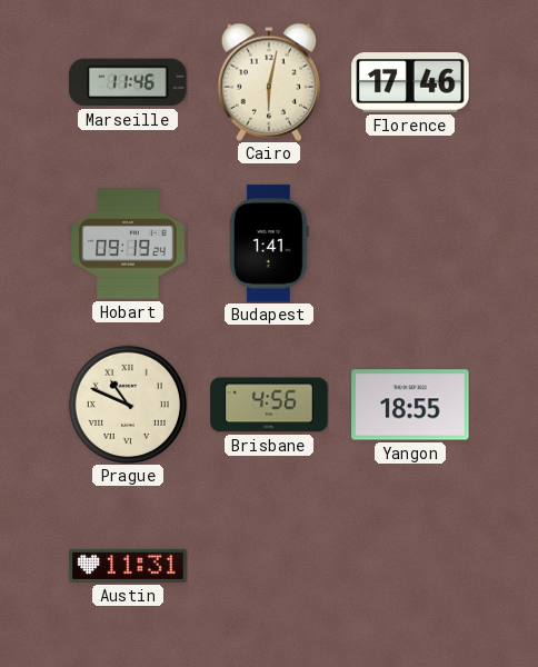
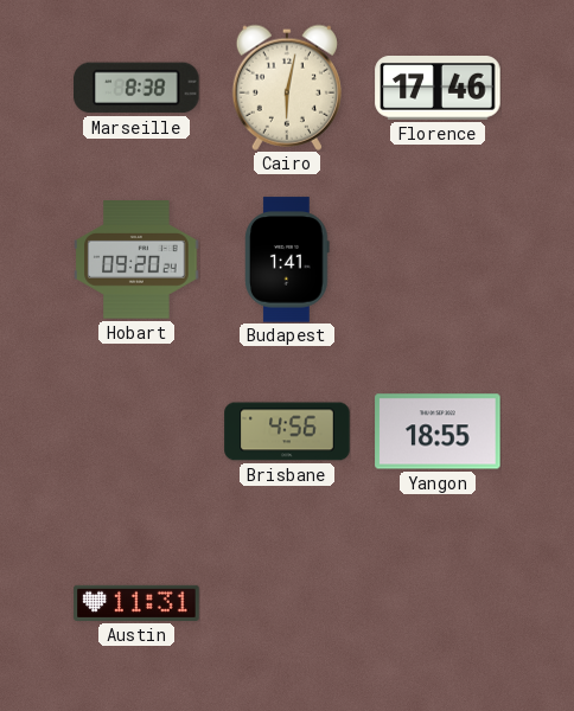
Marseille: 11:46 -> 8:38
Hobart: 09:19 -> 09:20
Prague: 10:49 -> none
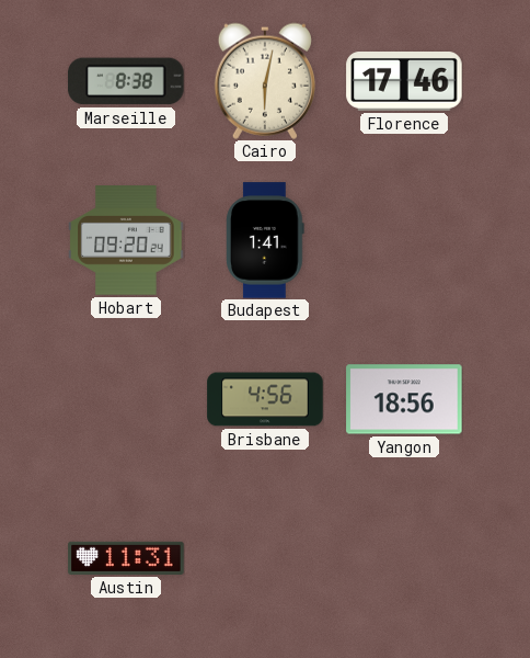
Yangon: 18:55 -> 18:56
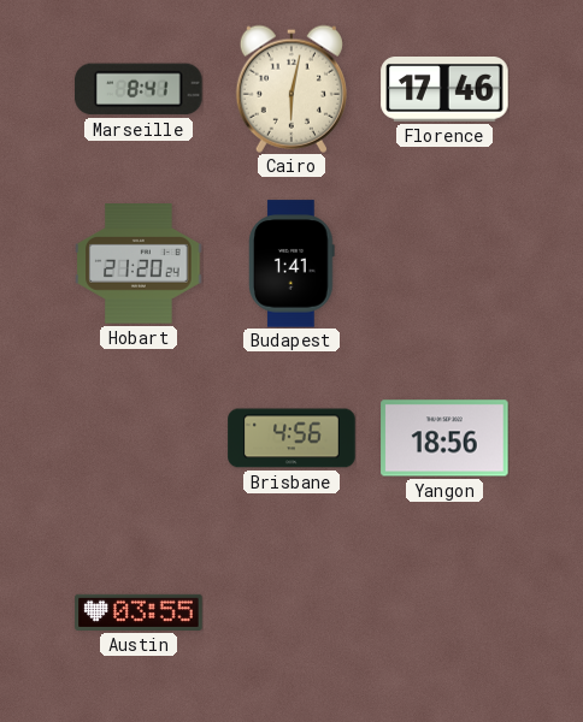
Marseille: 8:38 -> 8:41
Hobart: 09:20 -> 21:20
Austin: 11:31 -> 03:55
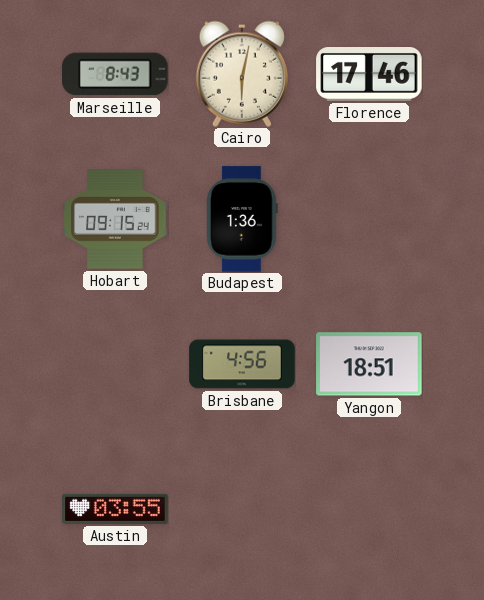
Marseille: 8:41 -> 8:43
Hobart: 21:20 -> 09:15
Budapest: 1:41 -> 1:36
Yangon: 18:56 -> 18:51
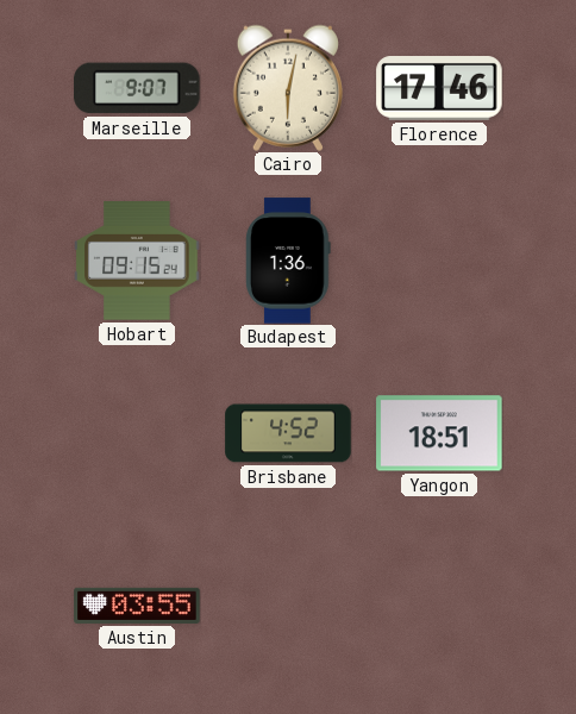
Marseille: 8:43 -> 9:07
Brisbane: 4:56 -> 4:52
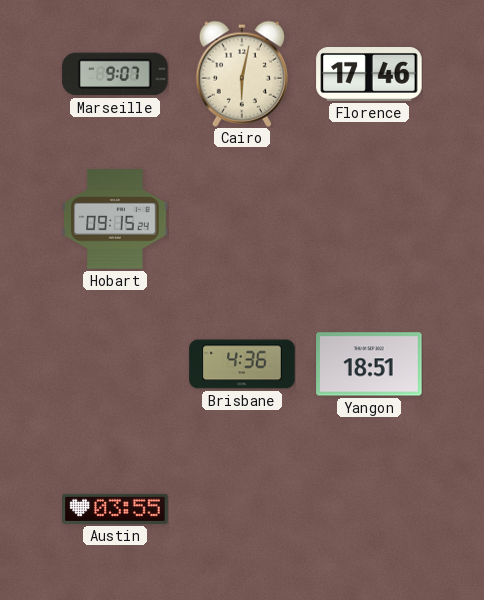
Budapest: 1:36 -> none
Brisbane: 4:52 -> 4:36
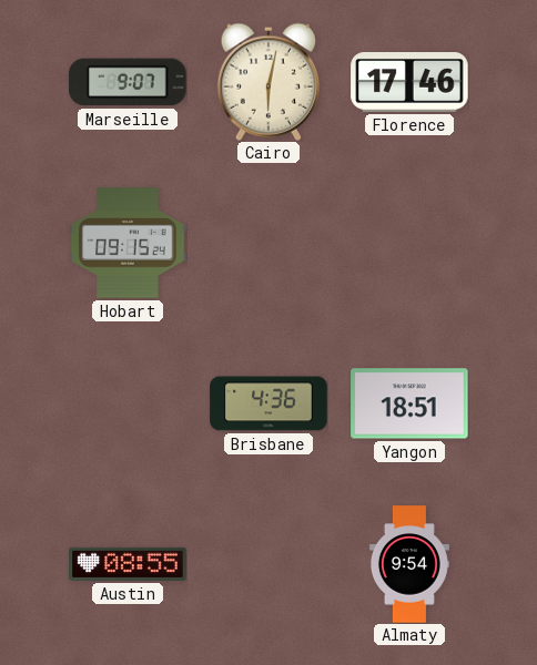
Austin: 03:55 -> 08:55
Almaty: none -> 9:54
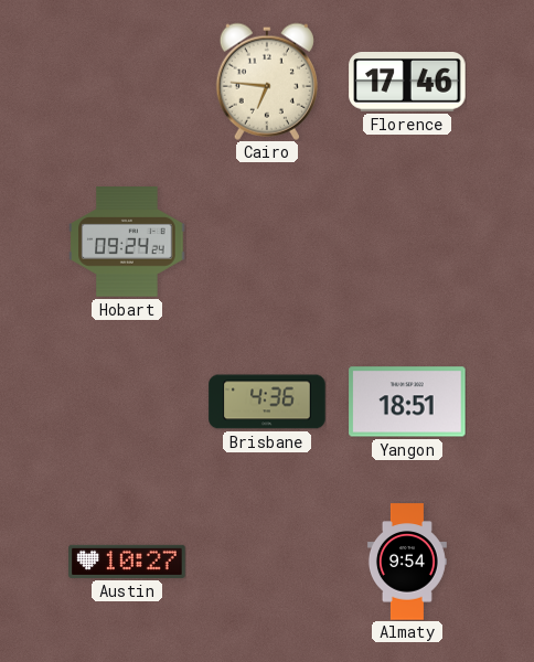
Marseille: 9:07 -> none
Cairo: 6:02 -> 6:46
Hobart: 09:15 -> 09:24
Austin: 08:55 -> 10:27
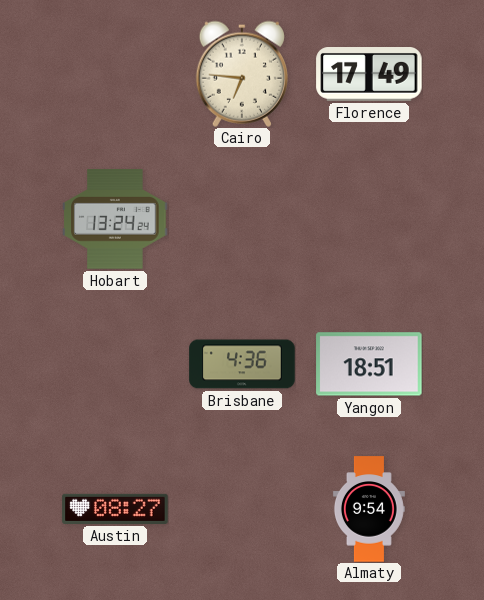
Florence: 17:46 -> 17:49
Hobart: 09:24 -> 13:24
Austin: 10:27 -> 08:27
